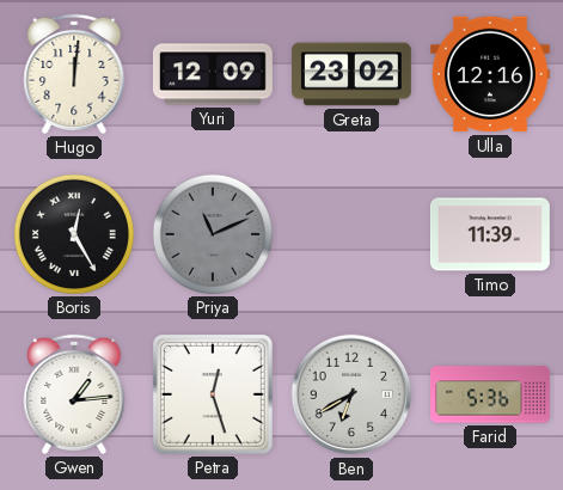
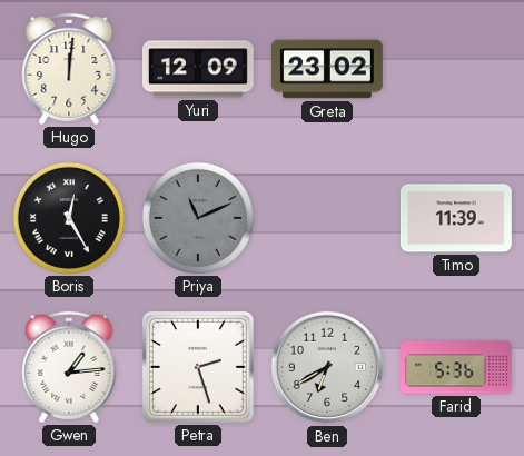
Ulla: 12:16 -> none
Petra: 12:27 -> 2:27
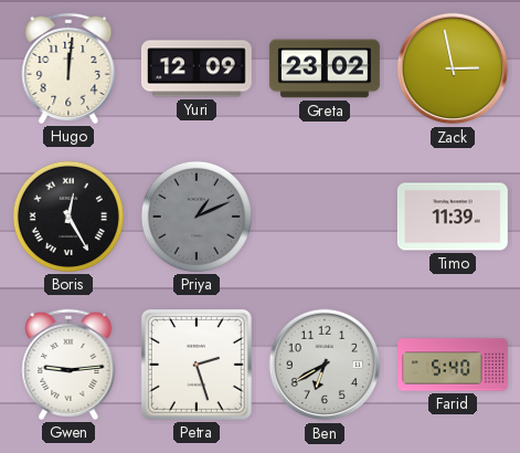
Zack: none -> 2:58
Priya: 11:11 -> 1:11
Gwen: 1:14 -> 9:14
Farid: 5:36 -> 5:40
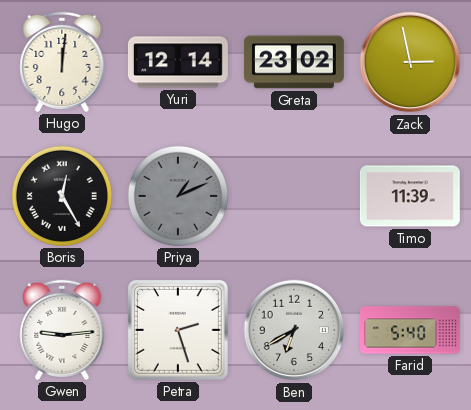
Yuri: 12:09 -> 12:14
